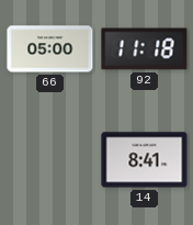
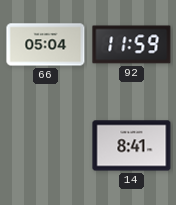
66: 05:00 -> 05:04
92: 11:18 -> 11:59
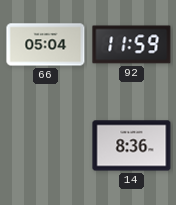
14: 8:41 -> 8:36
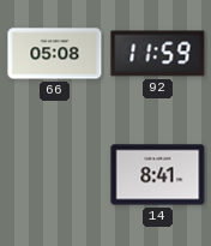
66: 05:04 -> 05:08
14: 8:36 -> 8:41
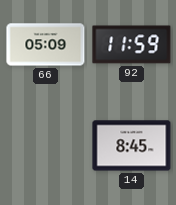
66: 05:08 -> 05:09
14: 8:41 -> 8:45
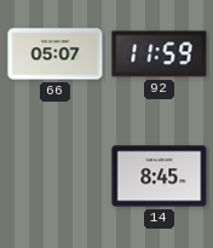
66: 05:09 -> 05:07
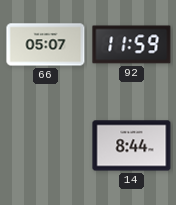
14: 8:45 -> 8:44
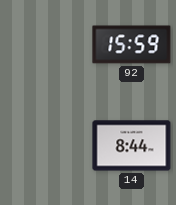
66: 05:07 -> none
92: 11:59 -> 15:59
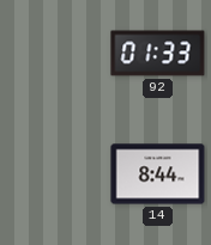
92: 15:59 -> 01:33
